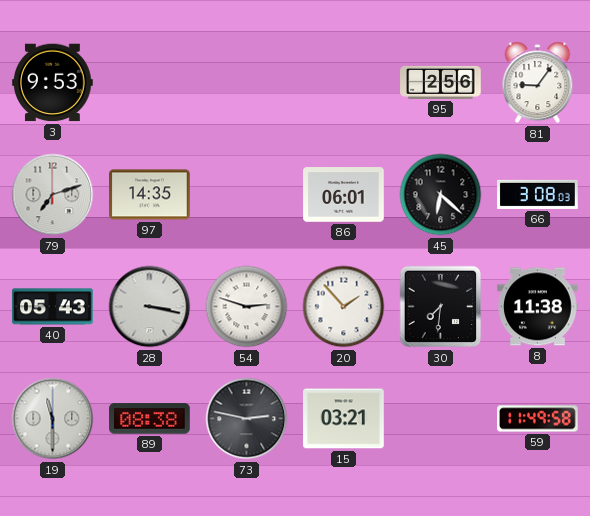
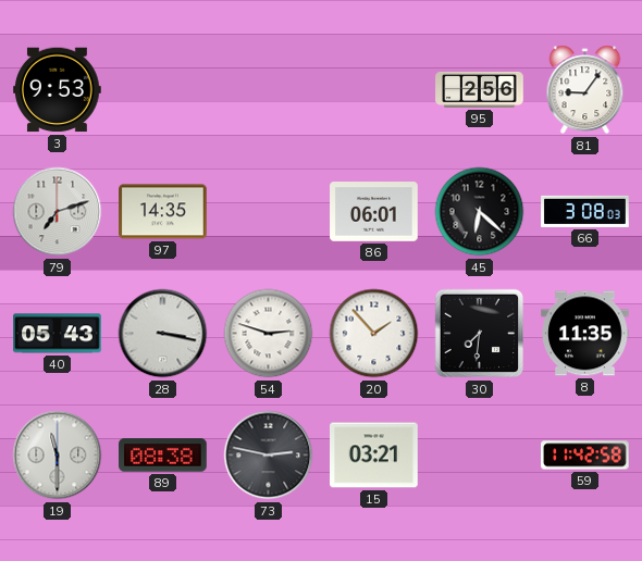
8: 11:38 -> 11:35
59: 11:49 -> 11:42
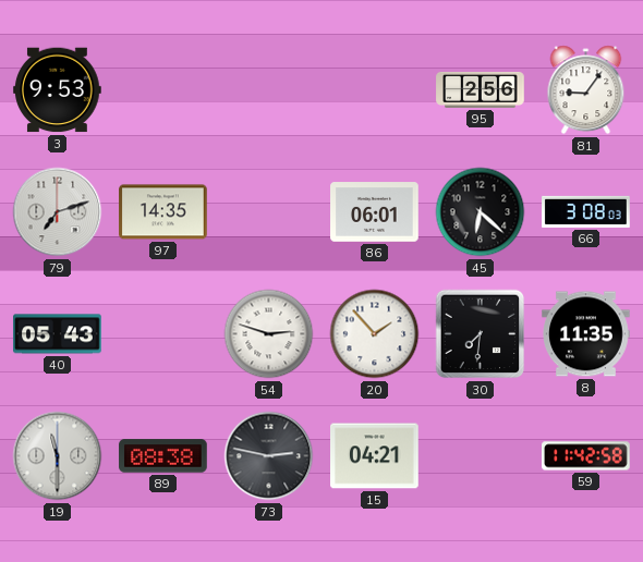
28: 3:17 -> none
15: 03:21 -> 04:21
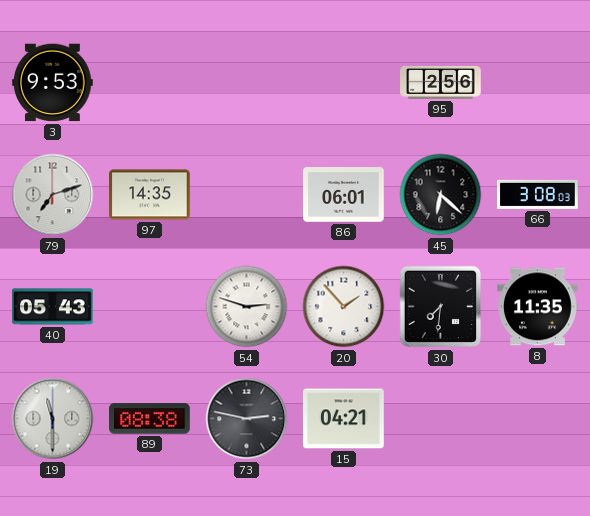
81: 9:06 -> none
59: 11:42 -> none
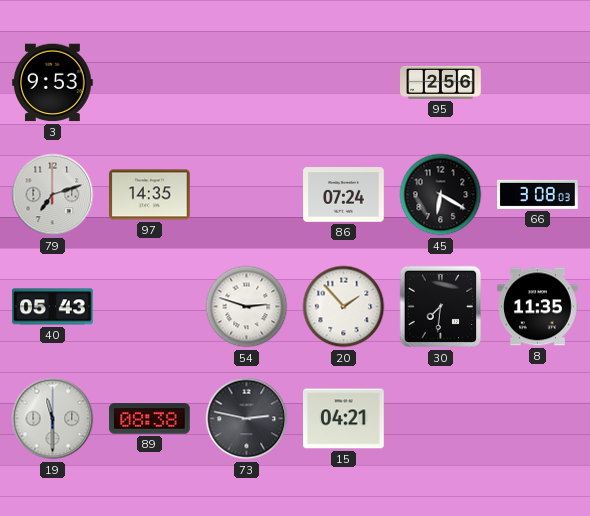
86: 06:01 -> 07:24
45: 6:22 -> 6:20
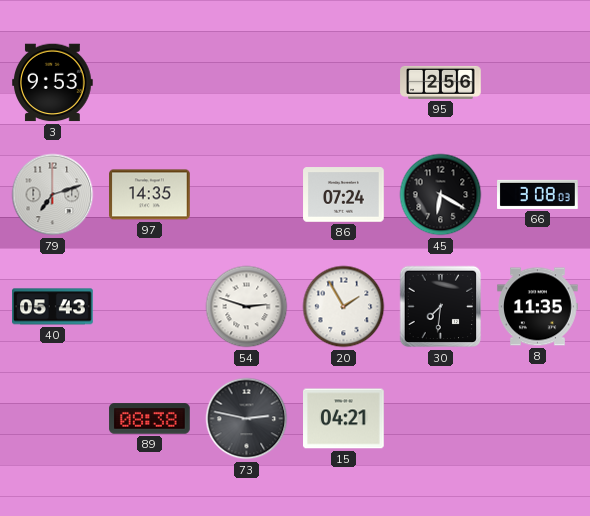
20: 1:53 -> 1:55
19: 11:30 -> none
